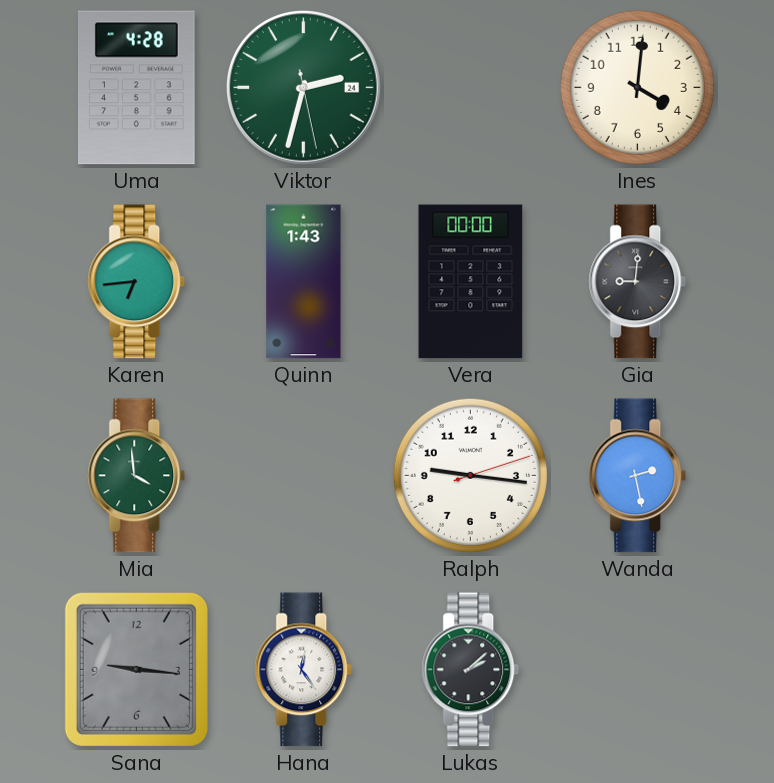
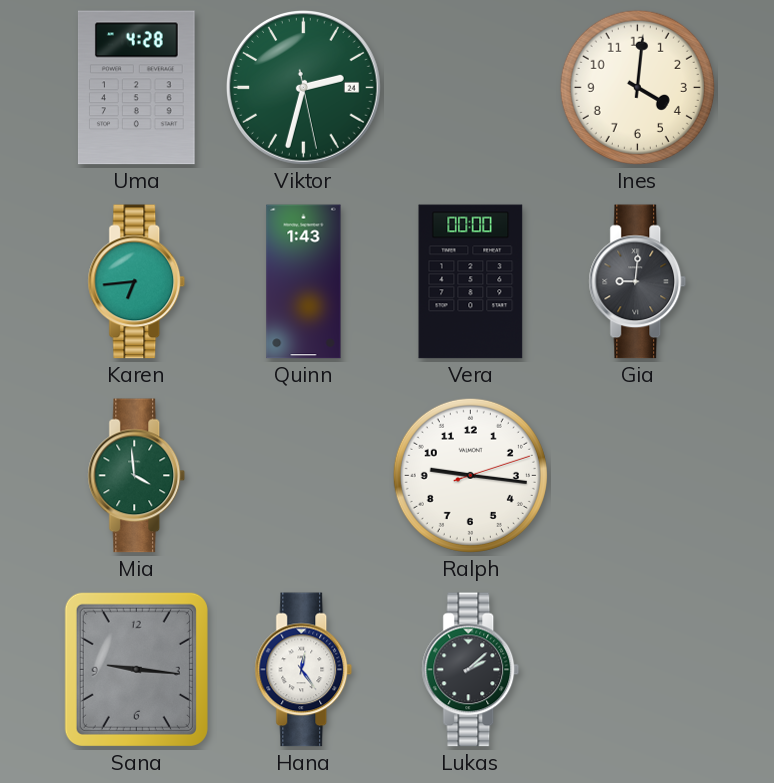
Wanda: 2:28 -> none
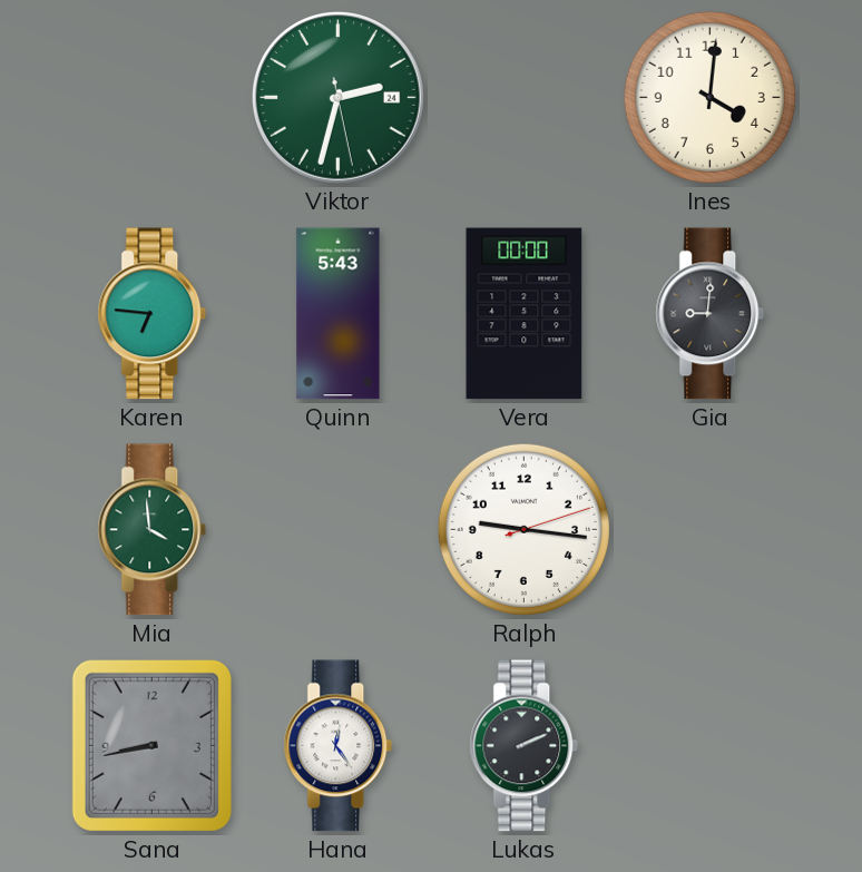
Uma: 4:28 -> none
Karen: 6:44 -> 6:46
Quinn: 1:43 -> 5:43
Sana: 9:16 -> 8:43
Lukas: 2:08 -> 2:11
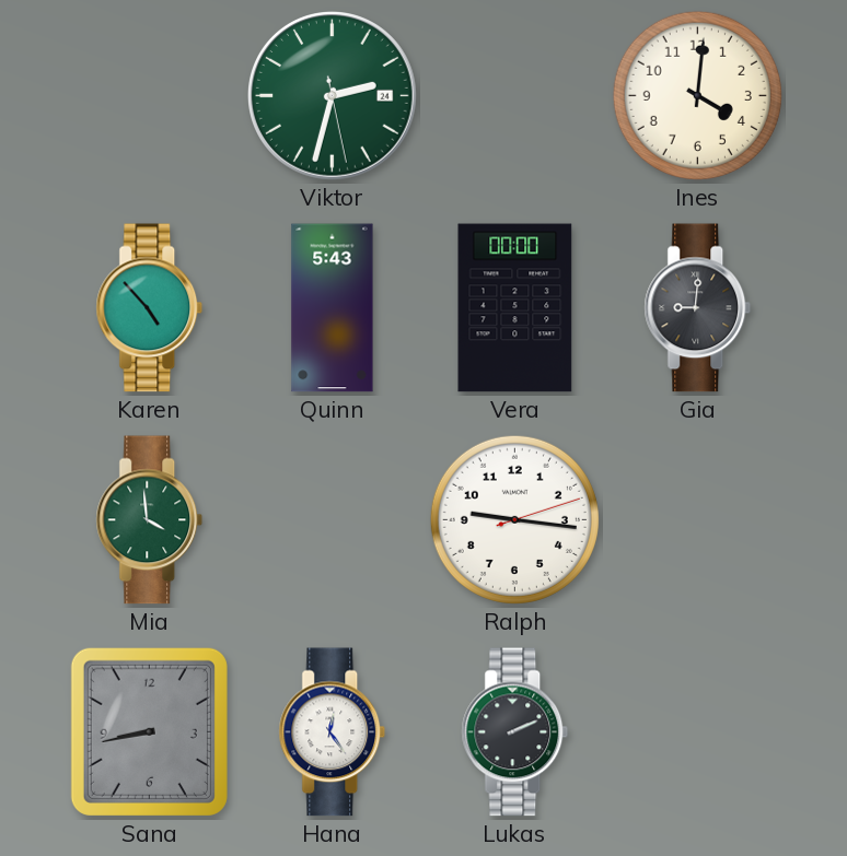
Karen: 6:46 -> 4:53
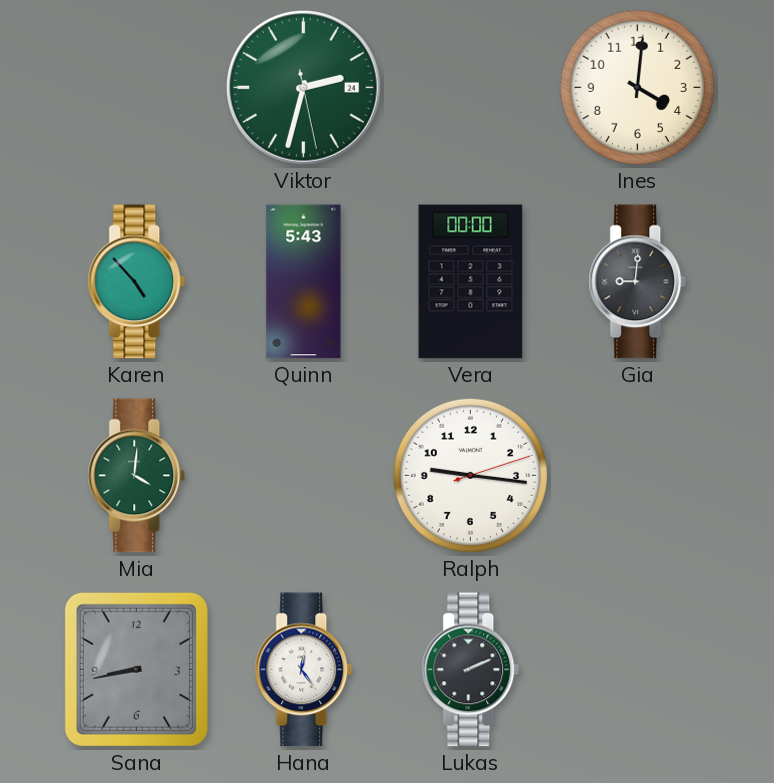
Mia: 3:59 -> 4:01
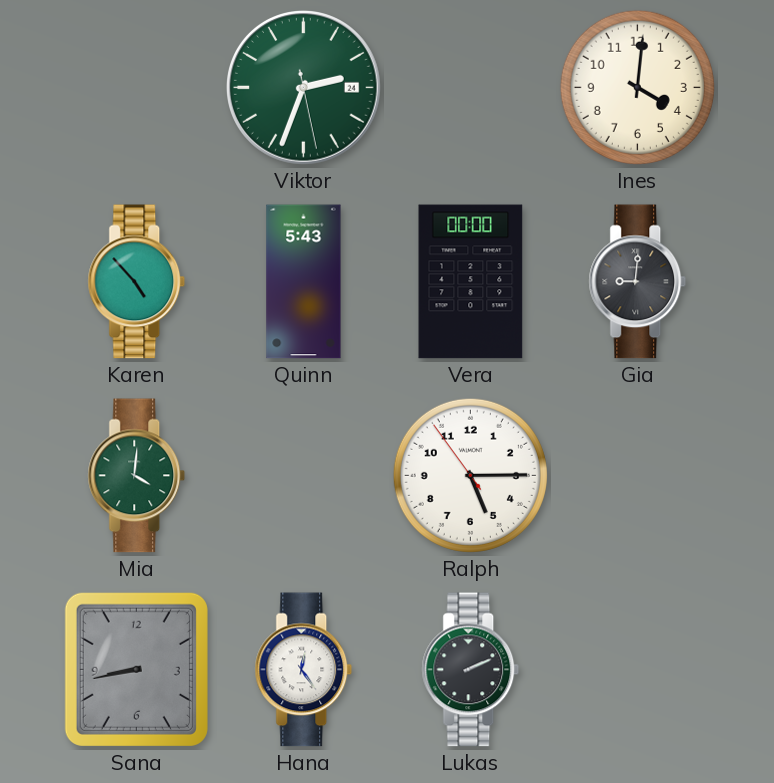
Viktor: 2:32 -> 2:33
Ralph: 9:16 -> 5:14
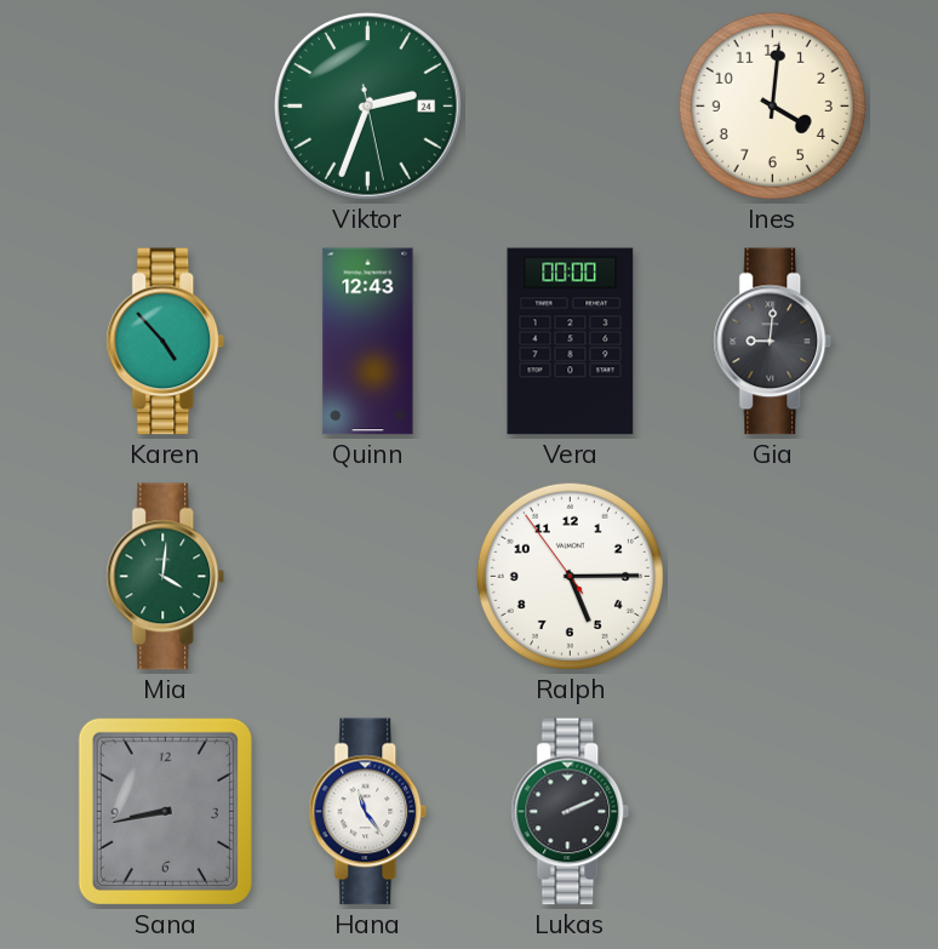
Quinn: 5:43 -> 12:43
Hana: 12:24 -> 11:24
